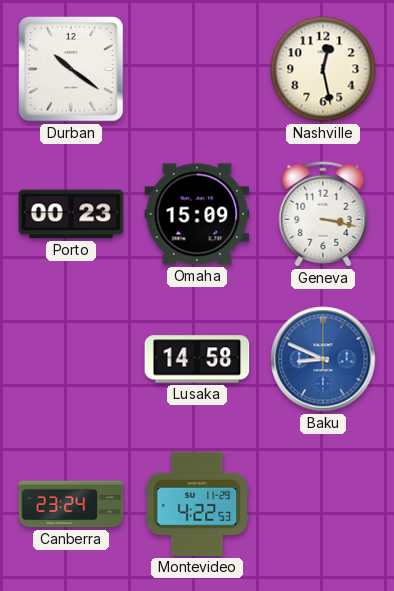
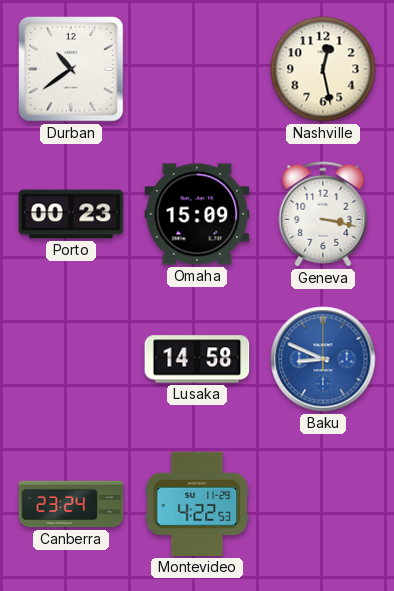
Durban: 10:21 -> 10:39
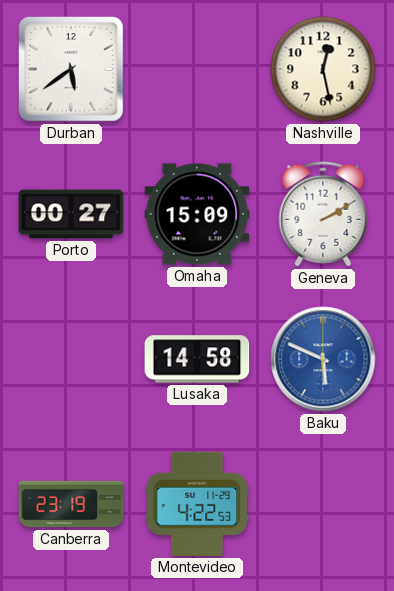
Durban: 10:39 -> 5:39
Porto: 00:23 -> 00:27
Geneva: 3:17 -> 2:10
Baku: 8:49 -> 5:49
Canberra: 23:24 -> 23:19
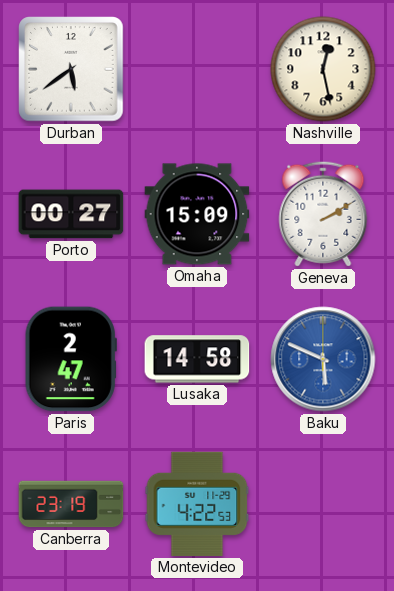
Paris: none -> 2:47
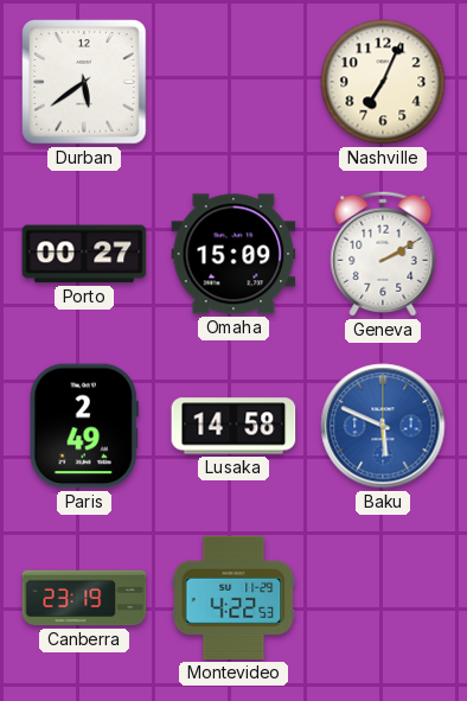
Nashville: 12:28 -> 7:04
Paris: 2:47 -> 2:49
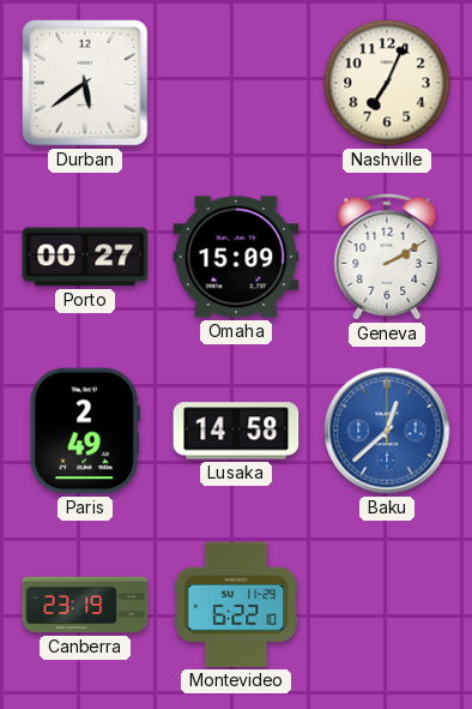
Baku: 5:49 -> 12:38
Montevideo: 4:22 -> 6:22
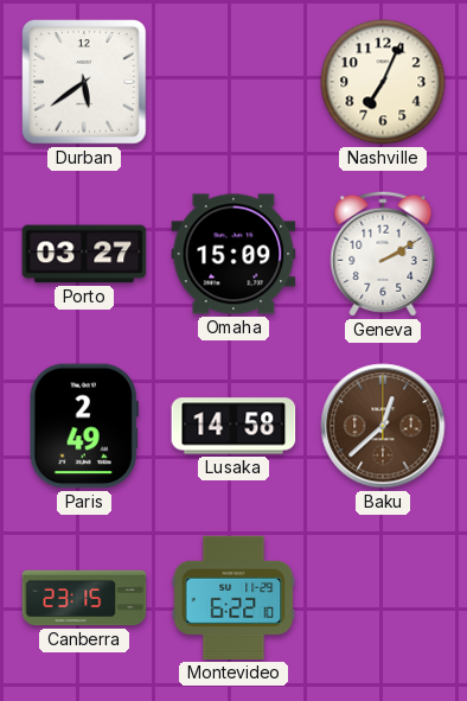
Porto: 00:27 -> 03:27
Baku dial: blue -> brown
Canberra: 23:19 -> 23:15
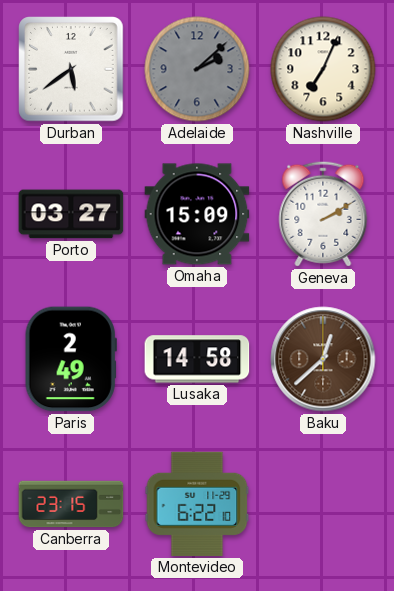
Adelaide: none -> 2:08
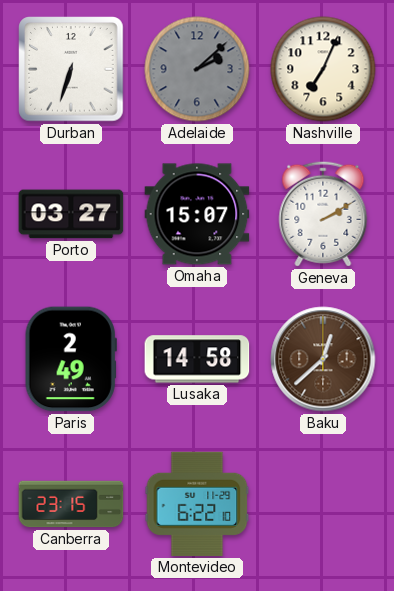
Durban: 5:39 -> 6:33
Omaha: 15:09 -> 15:07
